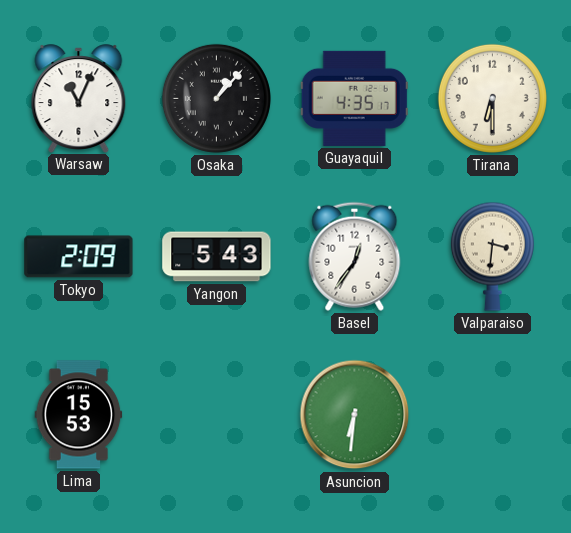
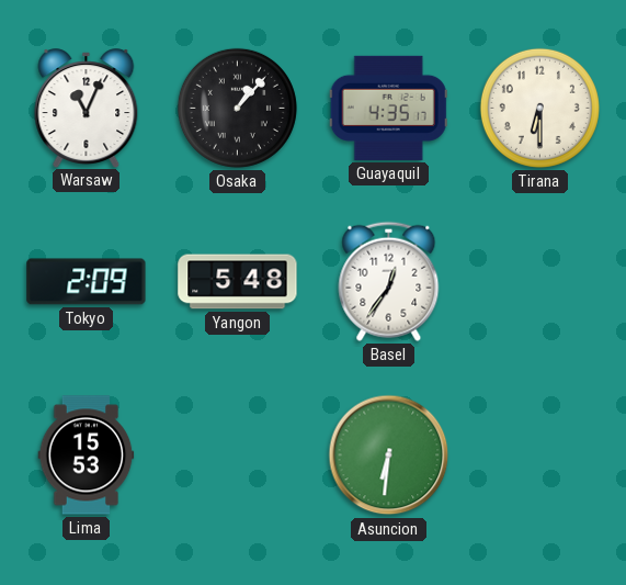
Yangon: 5:43 -> 5:48
Valparaiso: 3:31 -> none
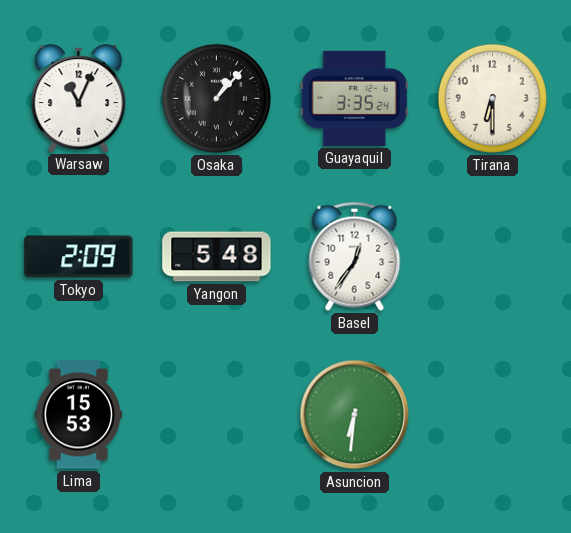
Guayaquil: 4:35 -> 3:35
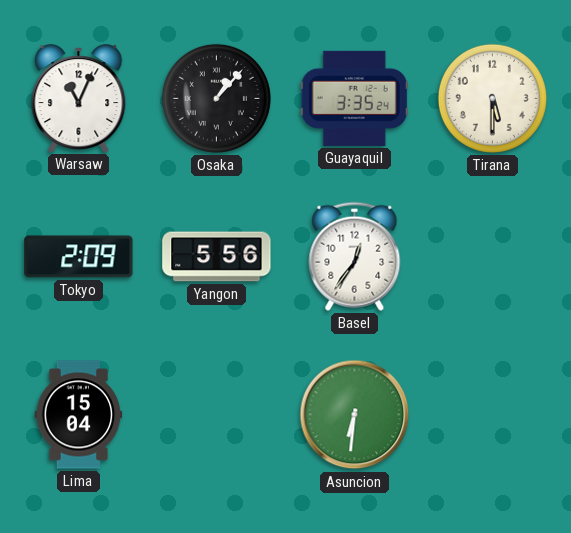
Tirana: 6:30 -> 5:30
Yangon: 5:48 -> 5:56
Lima: 15:53 -> 15:04
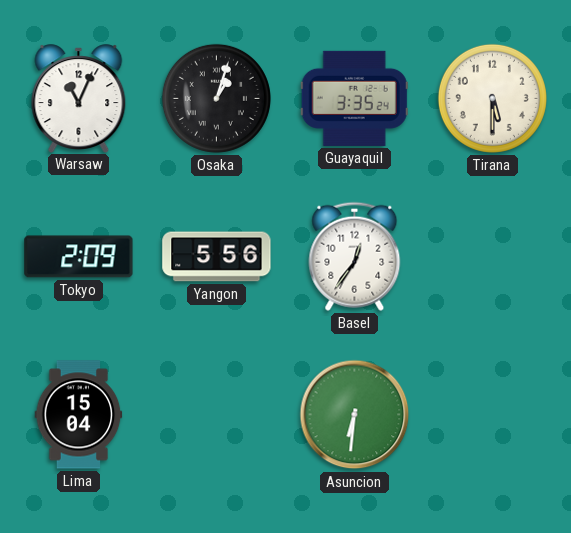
Osaka: 1:07 -> 1:03
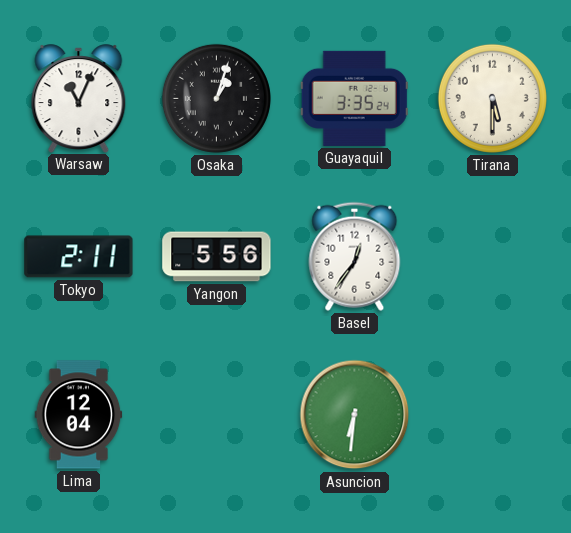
Tokyo: 2:09 -> 2:11
Lima: 15:04 -> 12:04
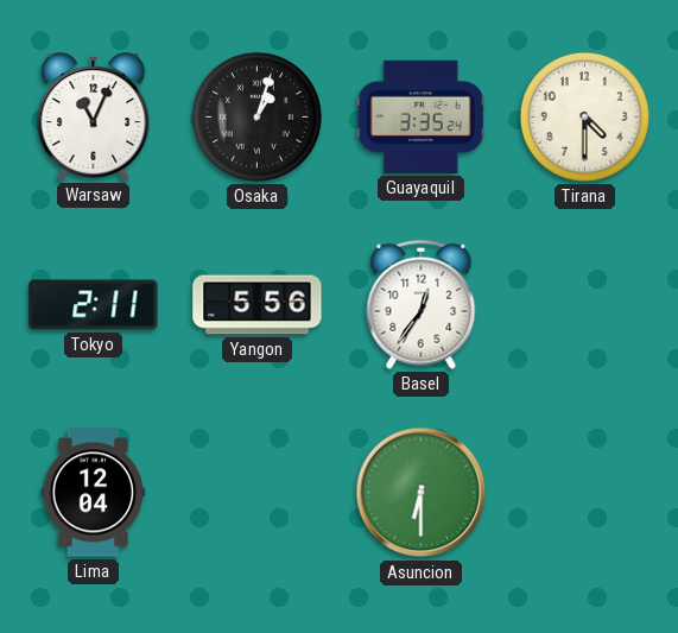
Tirana: 5:30 -> 4:30
Asuncion: 6:31 -> 6:30
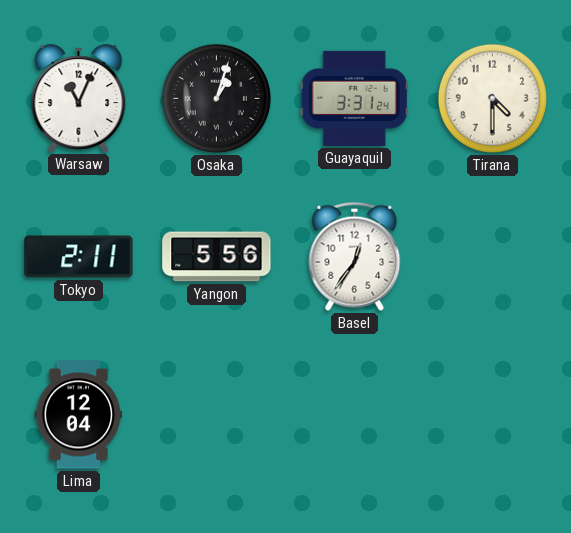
Guayaquil: 3:35 -> 3:31
Asuncion: 6:30 -> none
